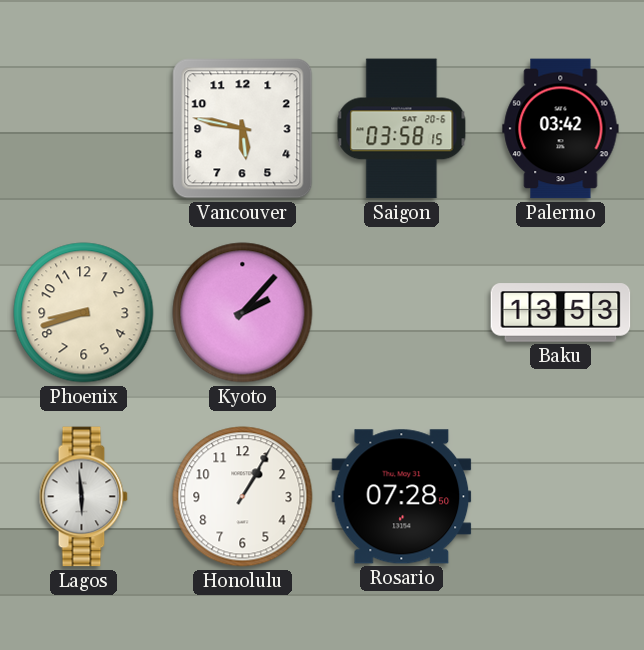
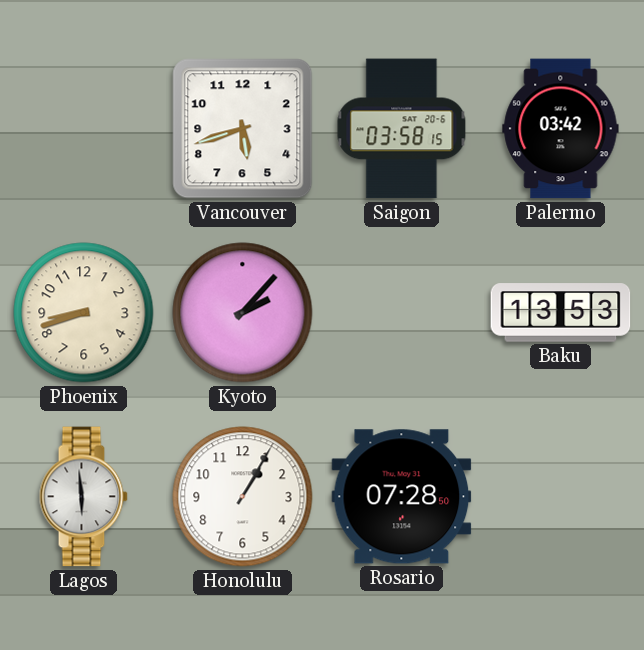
Vancouver: 5:47 -> 5:42
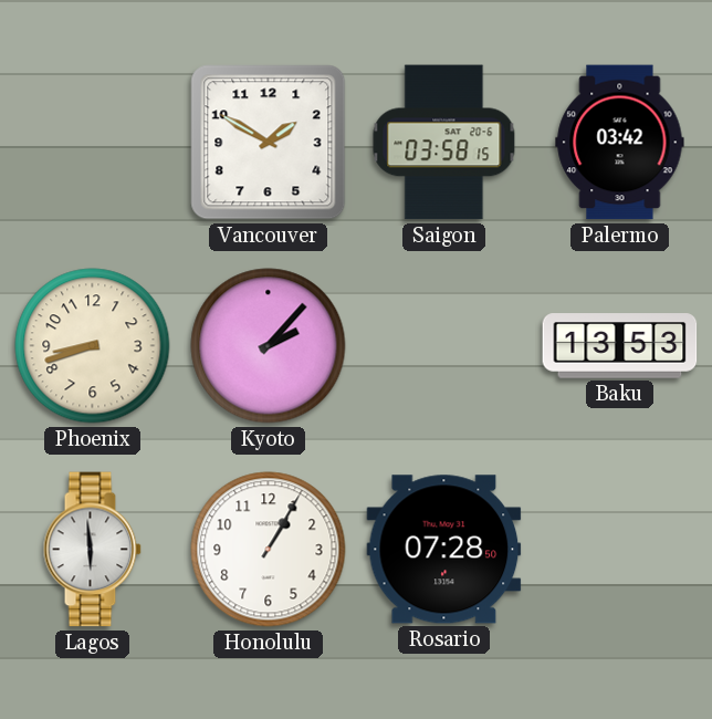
Vancouver: 5:42 -> 1:50
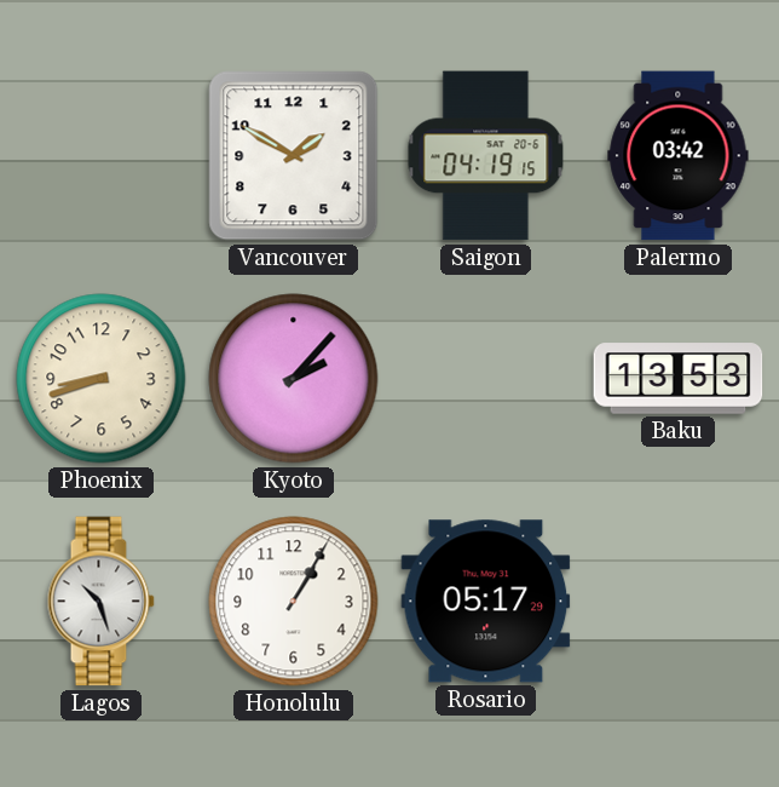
Saigon: 03:58 -> 04:19
Lagos: 5:59 -> 10:27
Rosario: 07:28 -> 05:17
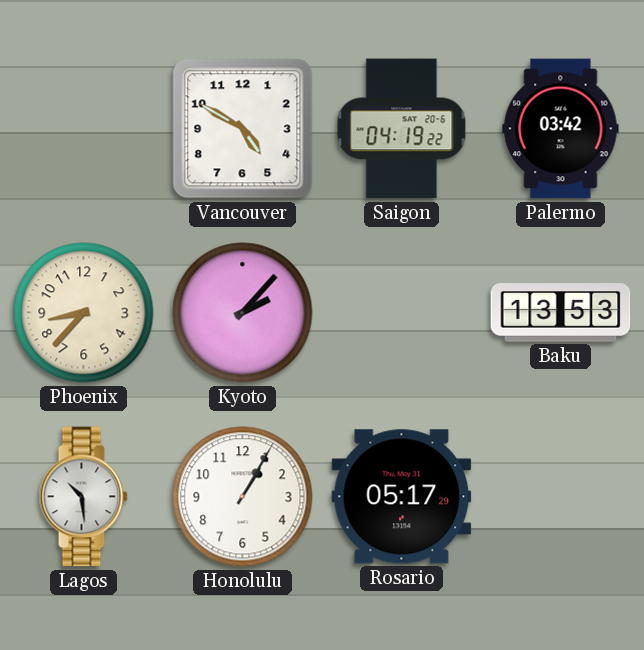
Vancouver: 1:50 -> 4:50
Saigon: 04:19:15 -> 04:19:22
Phoenix: 8:42 -> 8:37
Lagos: 10:27 -> 10:29
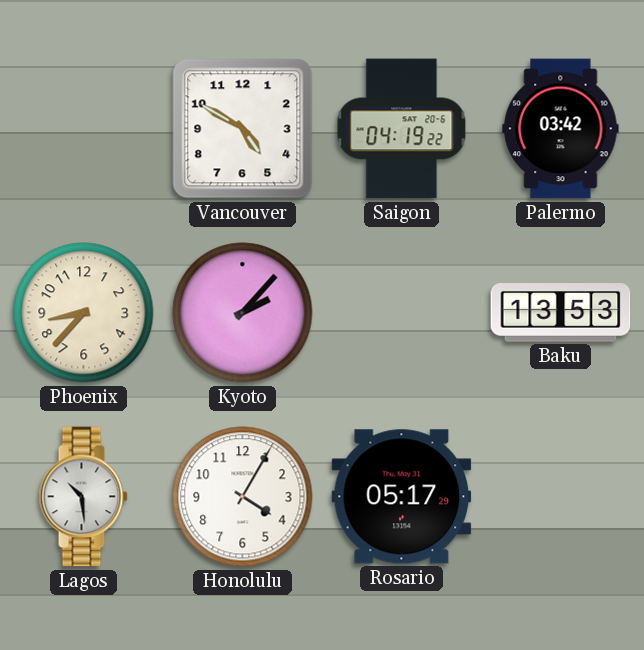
Honolulu: 1:05 -> 4:05
